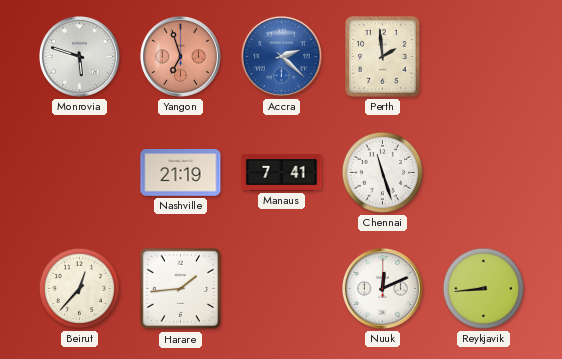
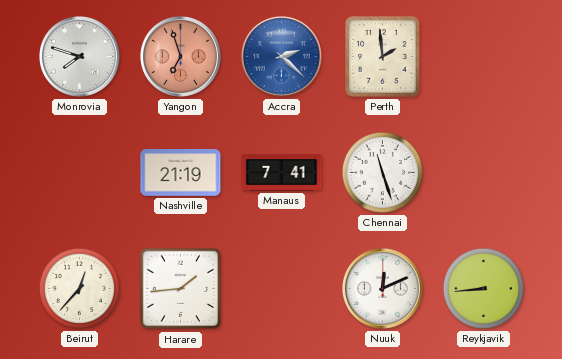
Monrovia: 5:48 -> 7:48
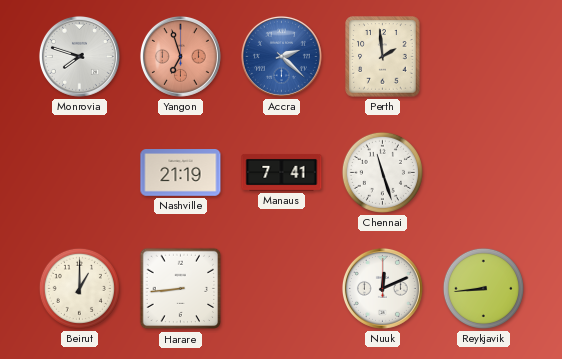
Beirut: 12:37 -> 1:00
Harare: 1:44 -> 8:44
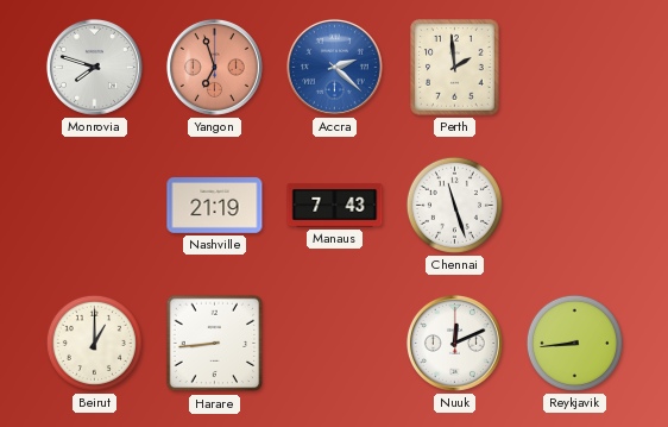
Manaus: 7:41 -> 7:43
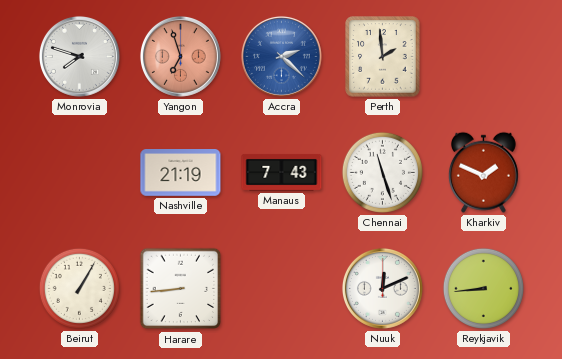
Kharkiv: none -> 1:49
Beirut: 1:00 -> 1:05
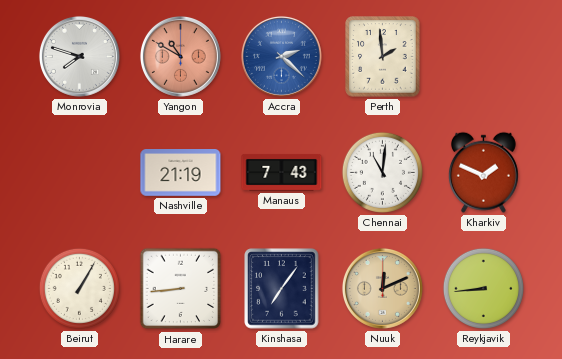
Yangon: 6:57 -> 10:50
Chennai: 11:27 -> 11:01
Kinshasa: none -> 7:06
Nuuk dial: white -> champagne
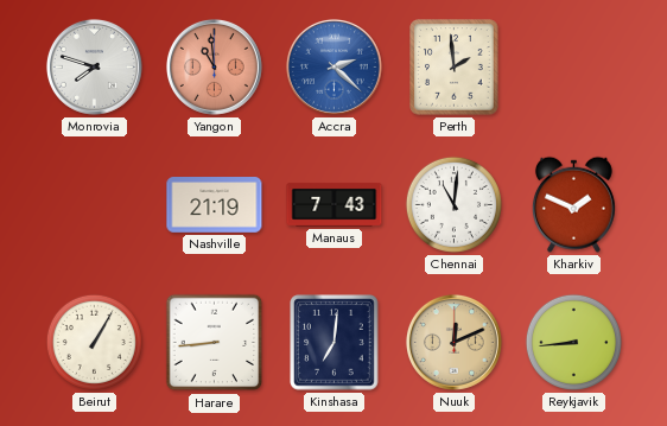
Yangon: 10:50 -> 10:59
Kinshasa: 7:06 -> 7:01
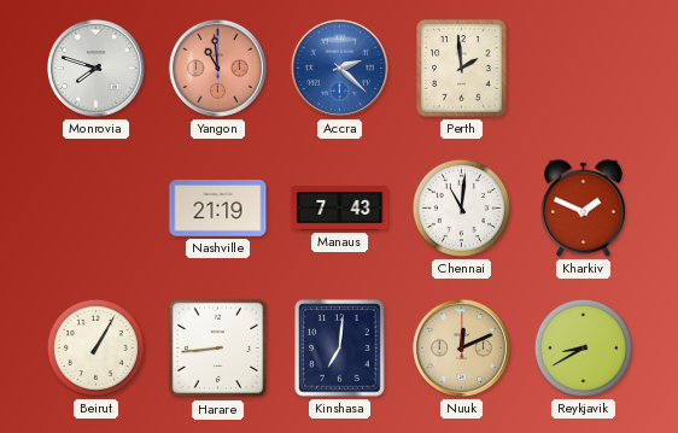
Reykjavik: 8:44 -> 8:40
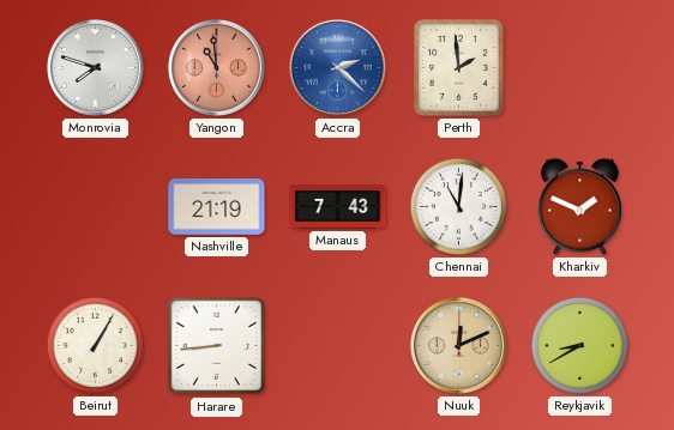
Kinshasa: 7:01 -> none
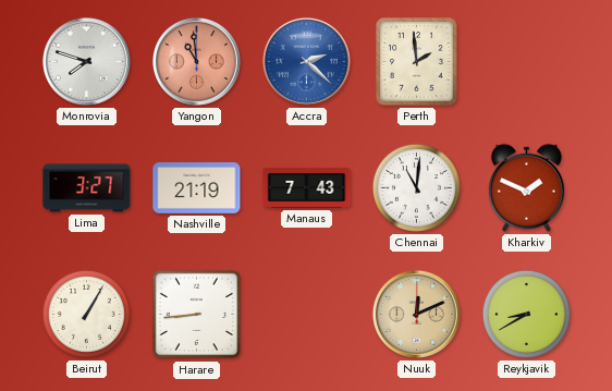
Lima: none -> 3:27
